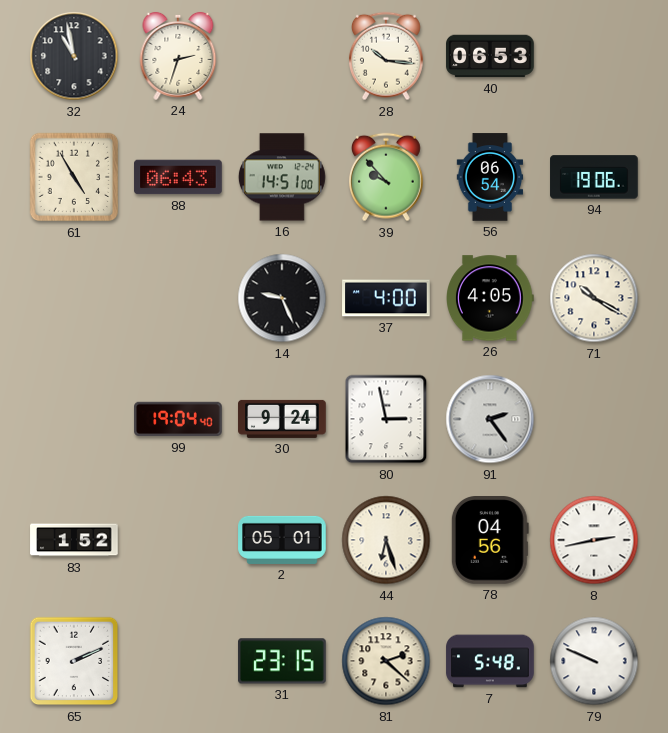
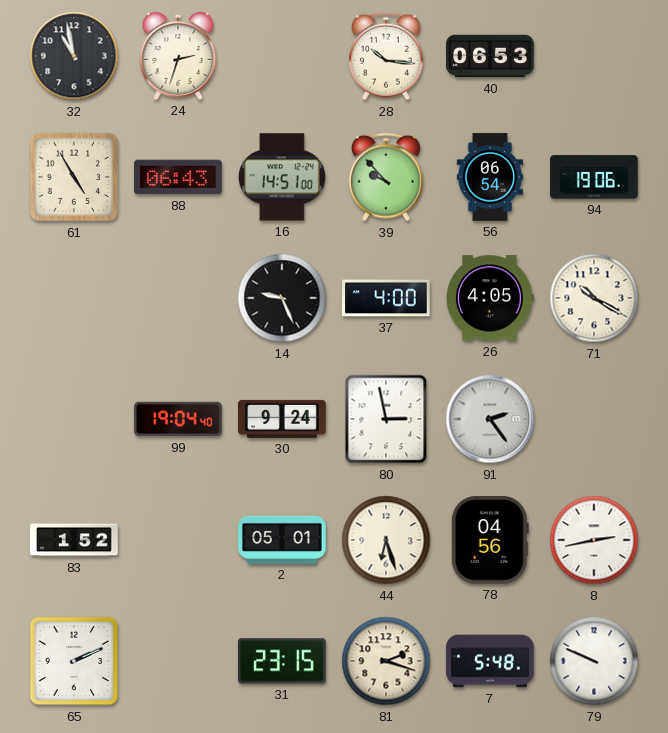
81: 2:22 -> 2:18
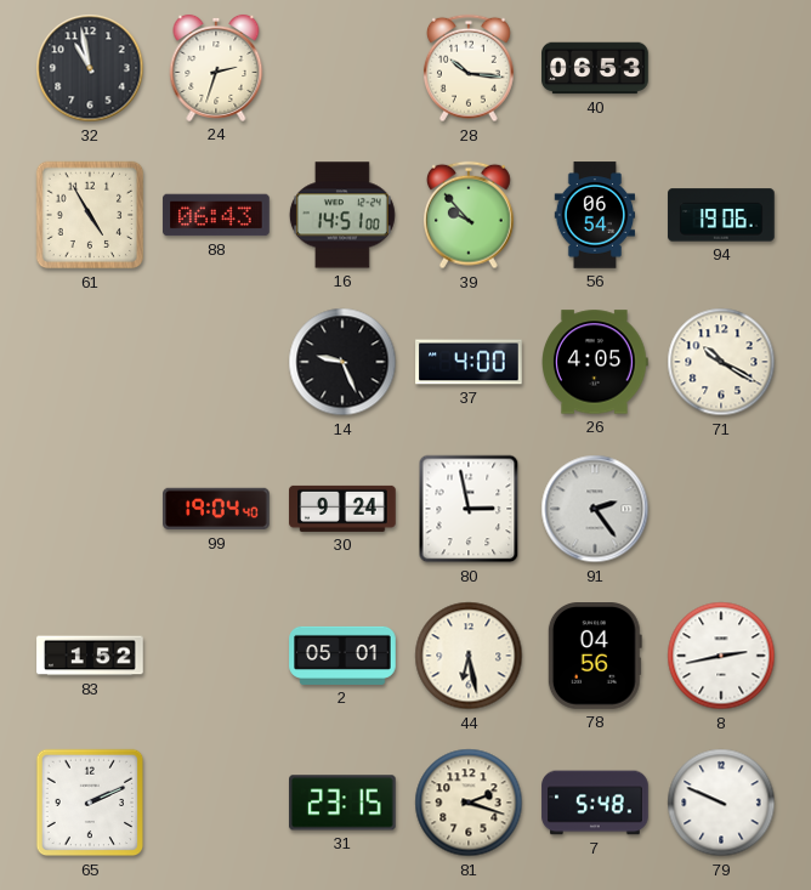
44: 6:27 -> 6:28
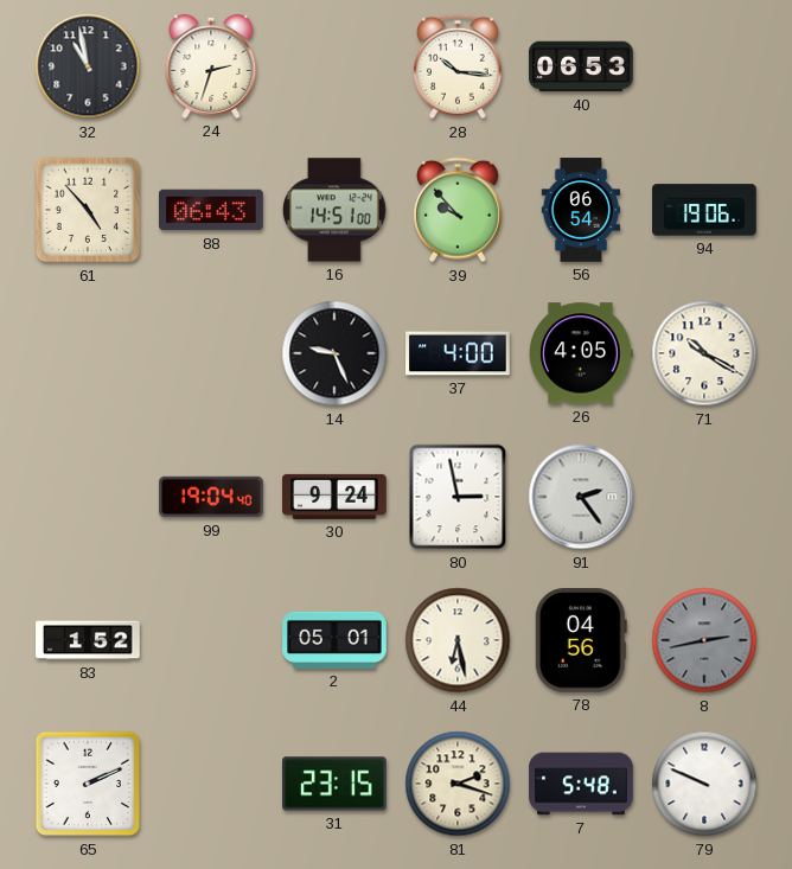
61: 4:55 -> 4:53
8 dial: white -> grey
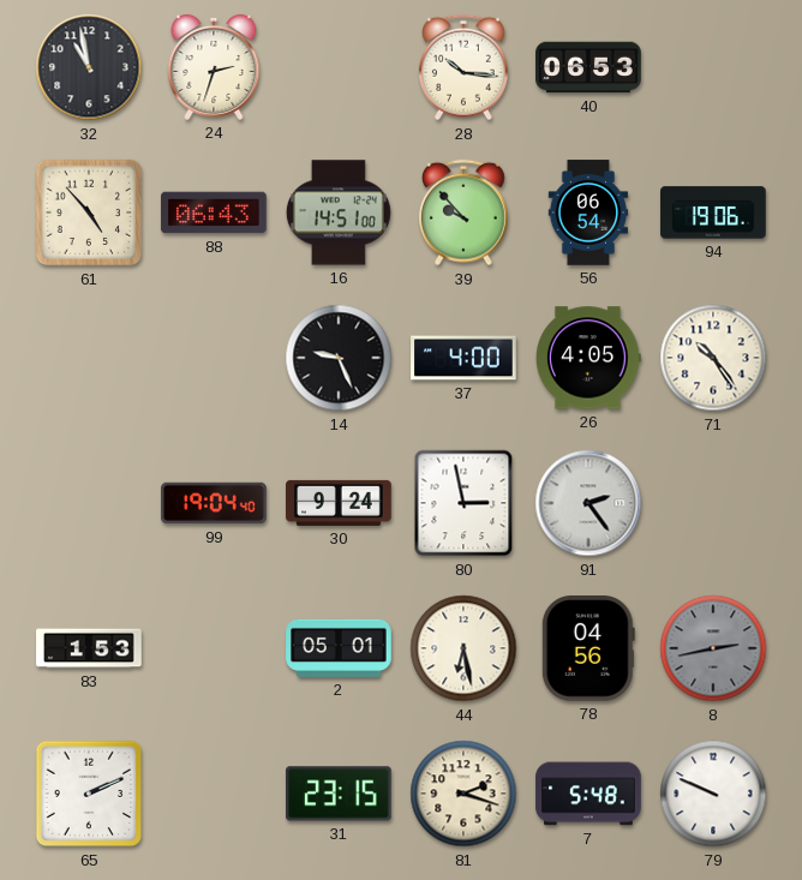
71: 10:20 -> 10:24
83: 1:52 -> 1:53
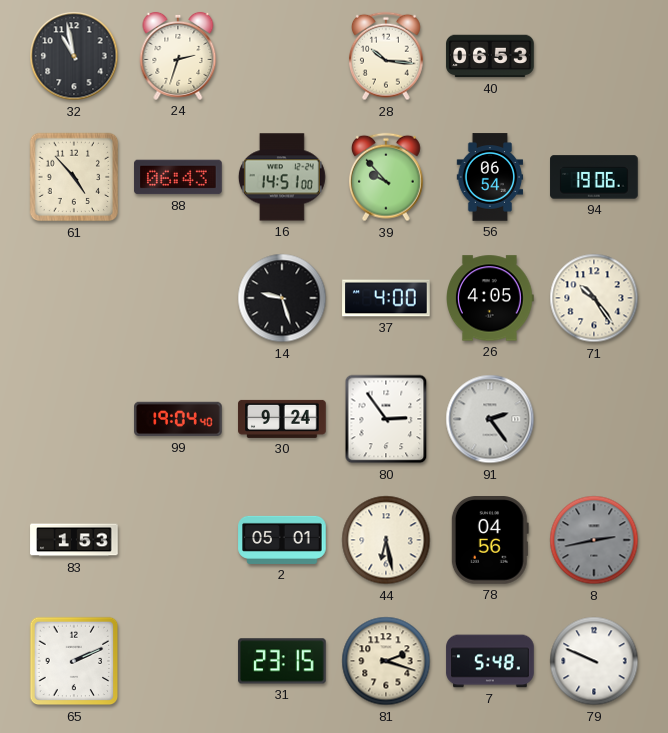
14: 9:26 -> 9:27
80: 2:58 -> 2:54
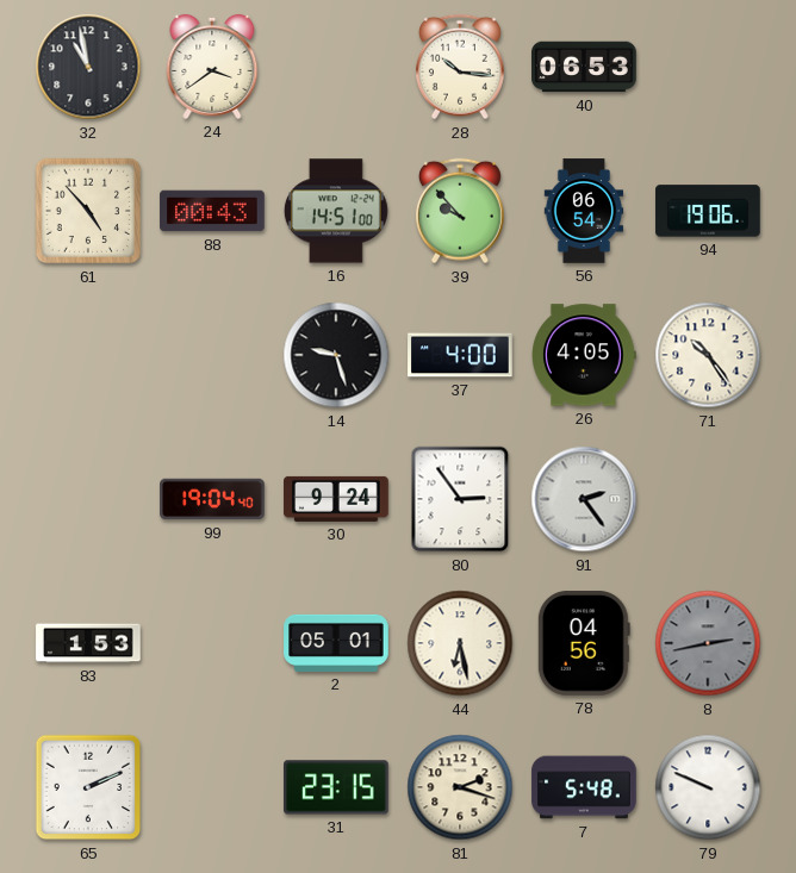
24: 2:33 -> 3:39
88: 06:43 -> 00:43
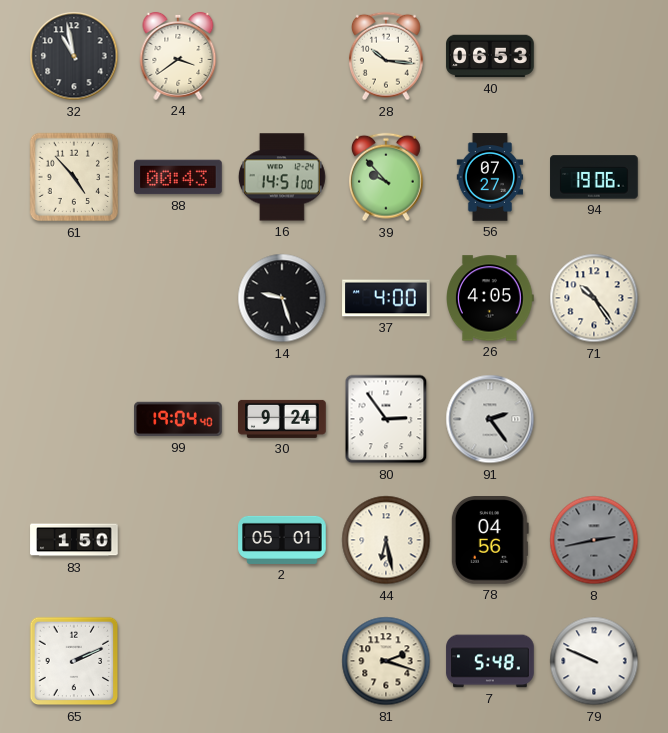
56: 06:54 -> 07:27
83: 1:53 -> 1:50
31: 23:15 -> none
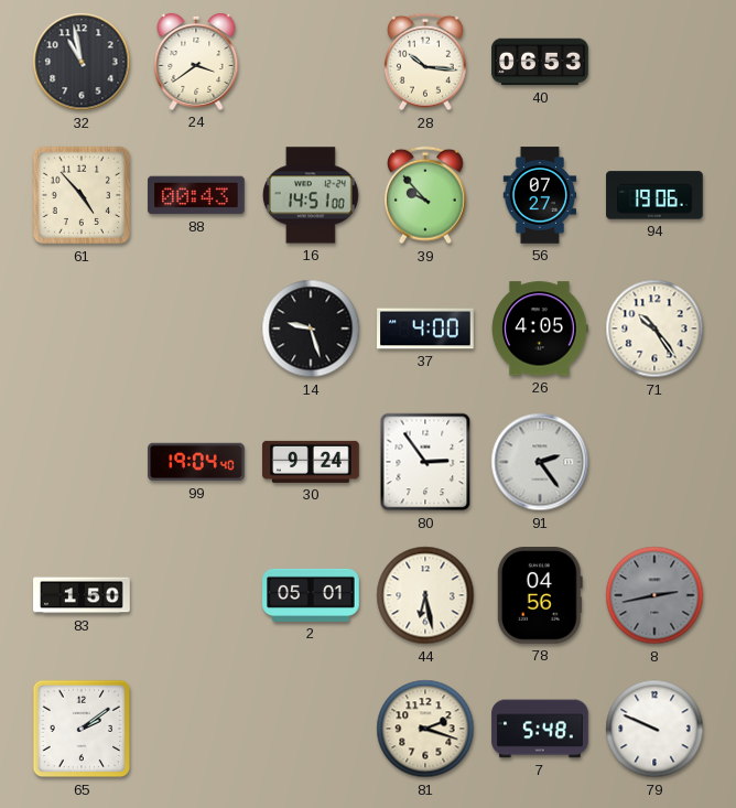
65: 2:11 -> 2:09
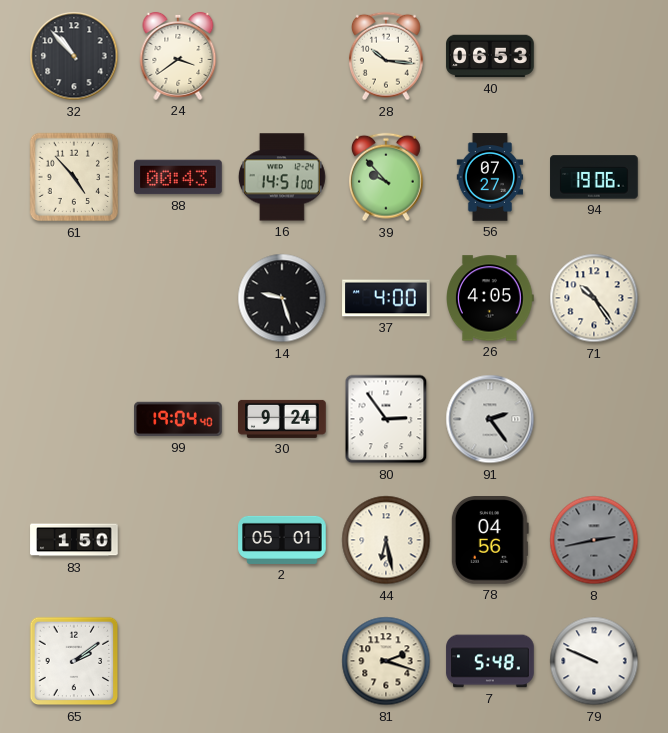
32: 10:58 -> 10:53
